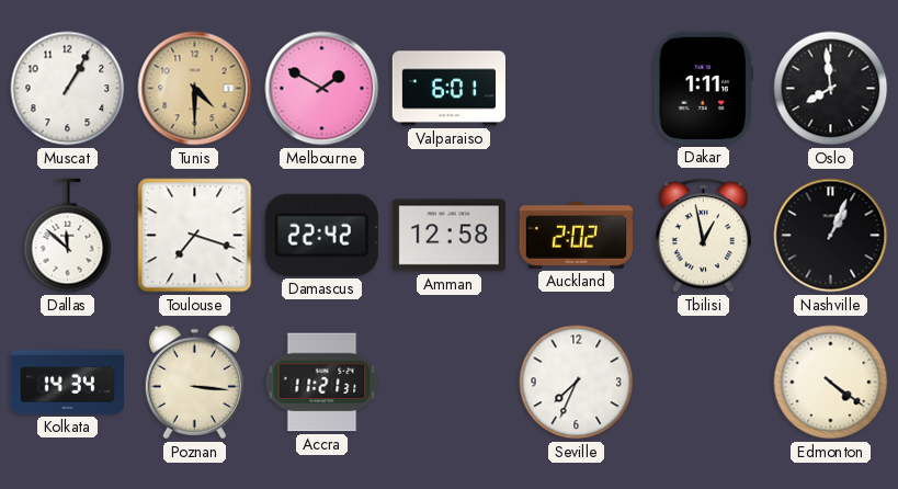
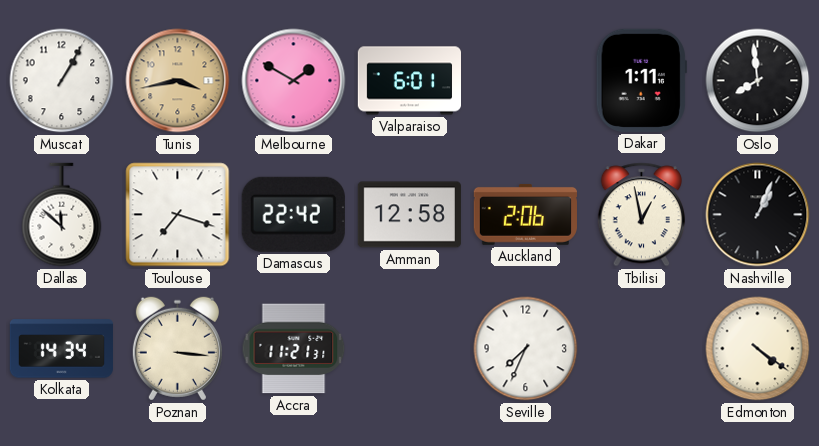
Tunis: 4:30 -> 3:43
Auckland: 2:02 -> 2:06
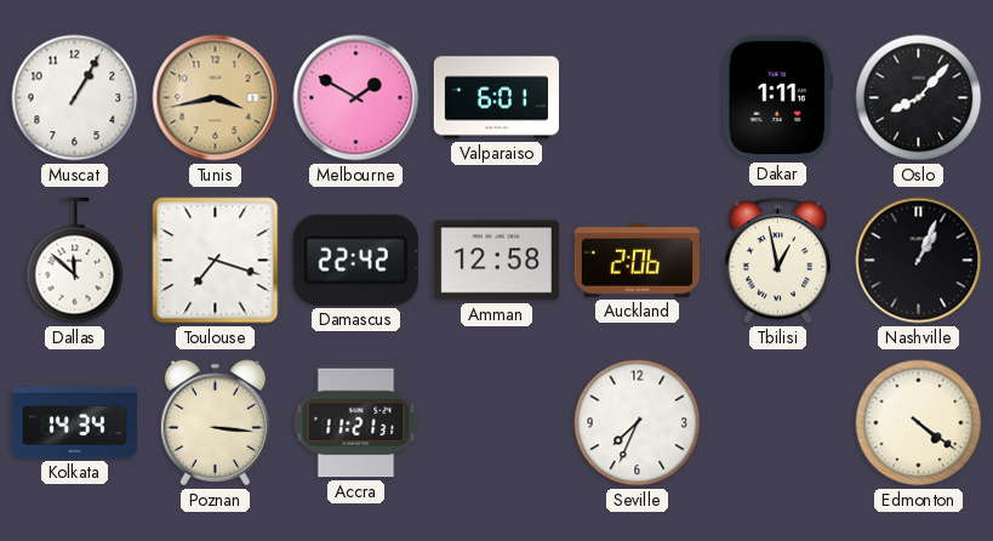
Oslo: 7:59 -> 8:07
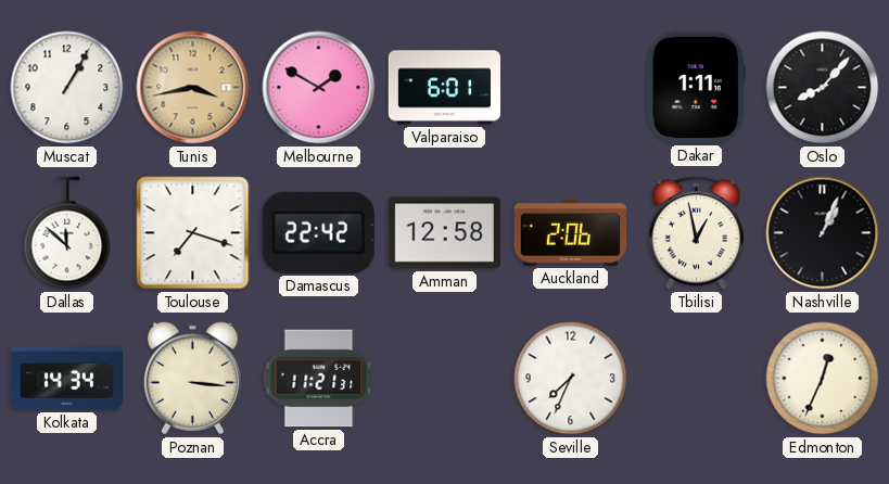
Edmonton: 4:21 -> 12:34
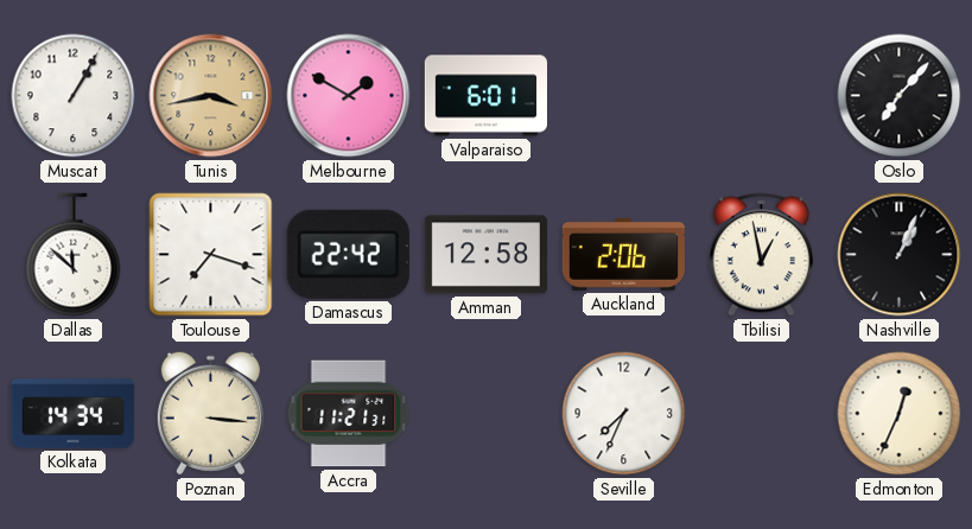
Dakar: 1:11 -> none
Oslo: 8:07 -> 7:07
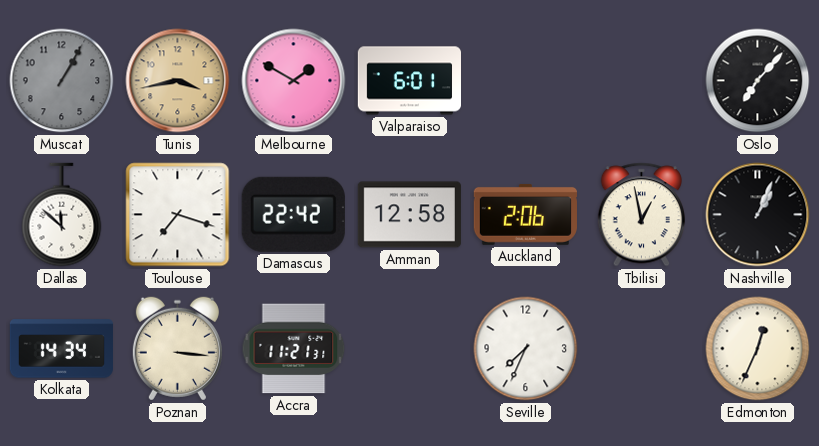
Muscat dial: white -> grey
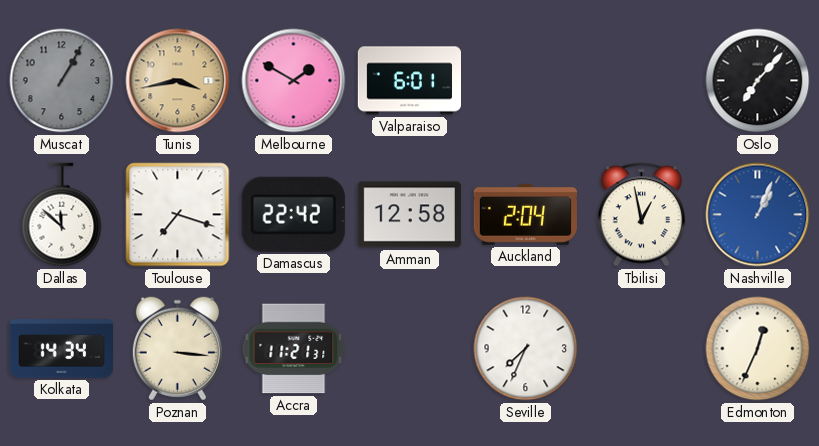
Auckland: 2:06 -> 2:04
Nashville dial: black -> blue
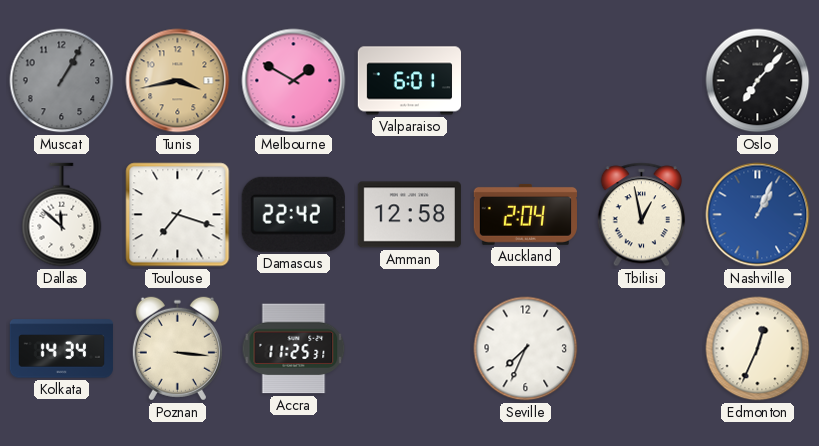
Accra: 11:21 -> 11:25
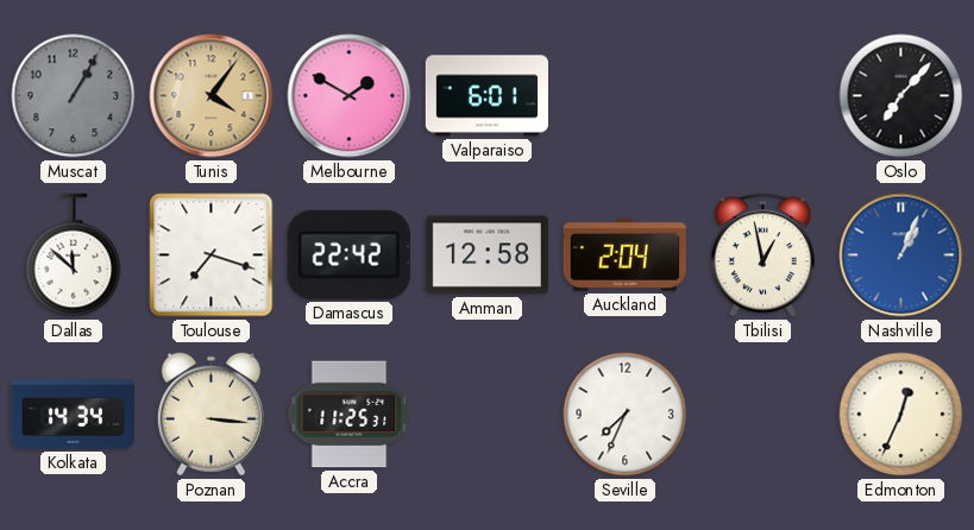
Tunis: 3:43 -> 4:06
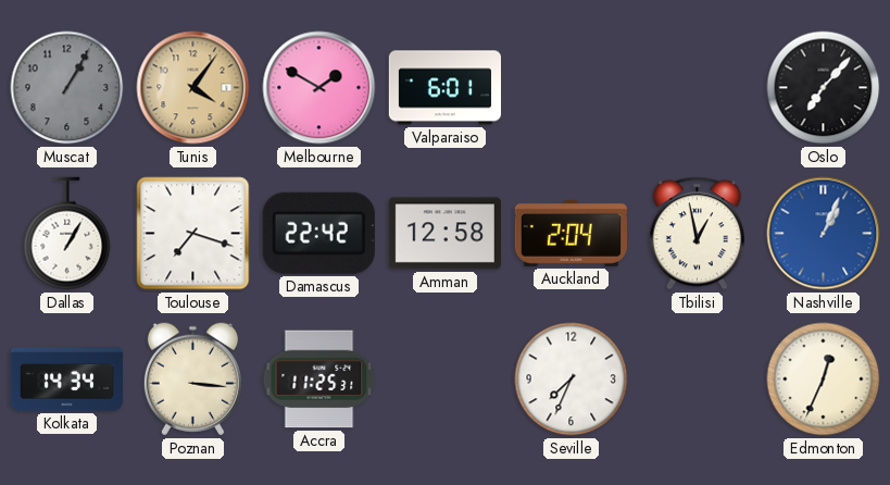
Dallas: 11:52 -> 1:05
